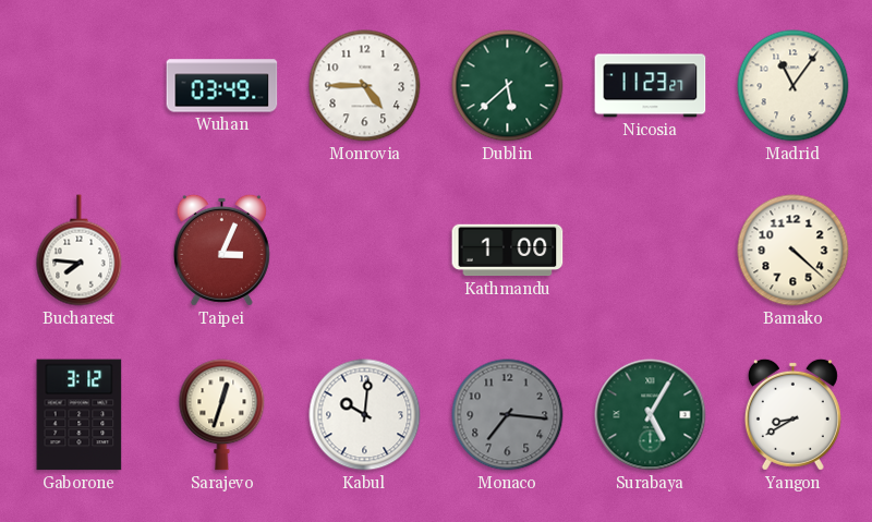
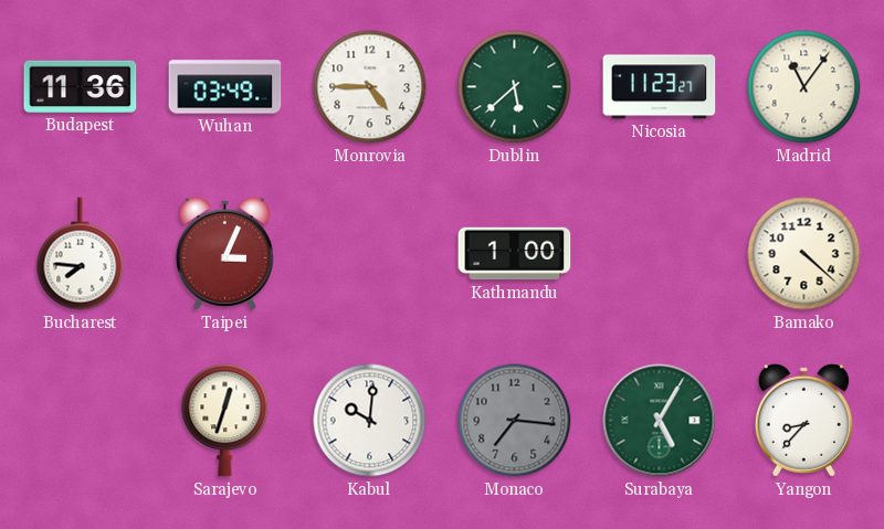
Budapest: none -> 11:36
Gaborone: 3:12 -> none
Yangon: 8:40 -> 8:37
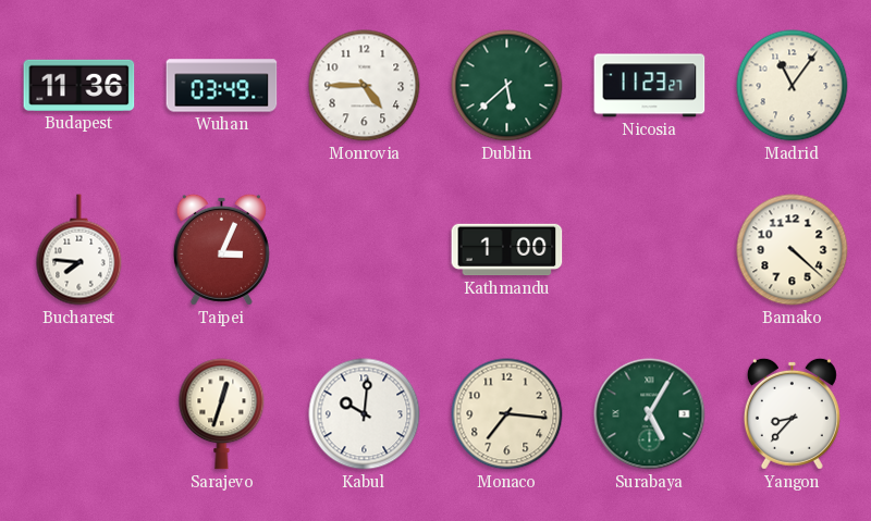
Monaco dial: grey -> cream
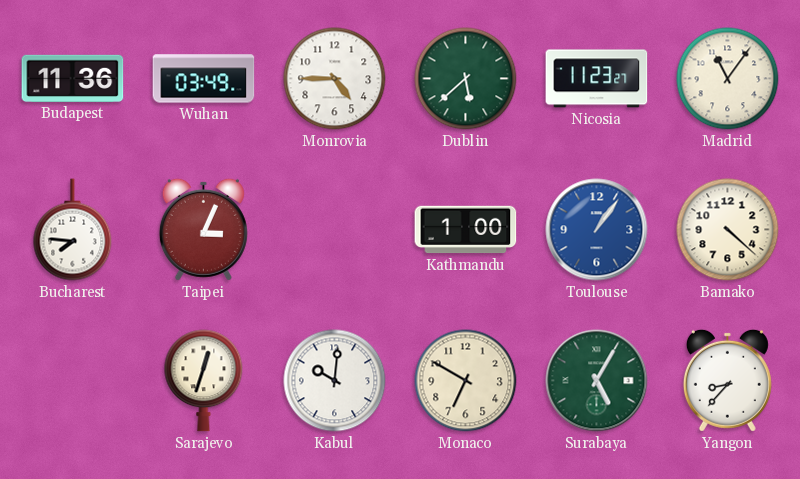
Toulouse: none -> 1:06
Monaco: 7:16 -> 6:50
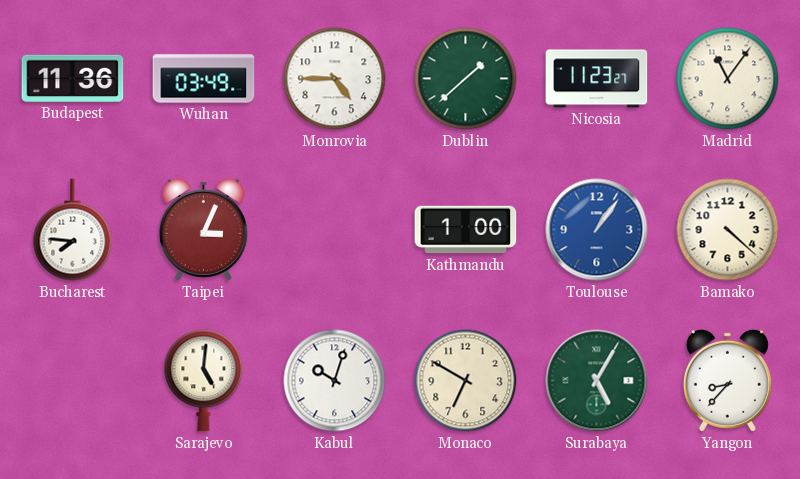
Dublin: 5:38 -> 1:38
Sarajevo: 12:33 -> 5:01
Kabul: 10:01 -> 10:03
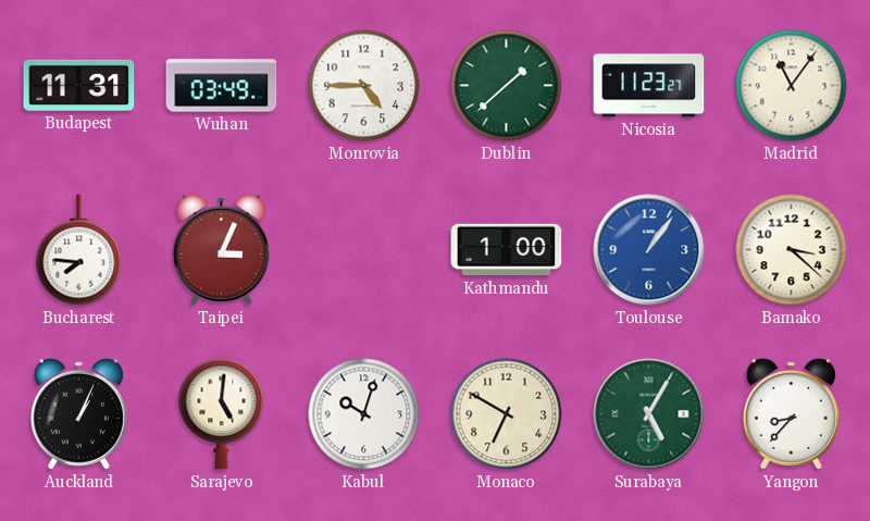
Budapest: 11:36 -> 11:31
Bamako: 4:22 -> 3:22
Auckland: none -> 1:04
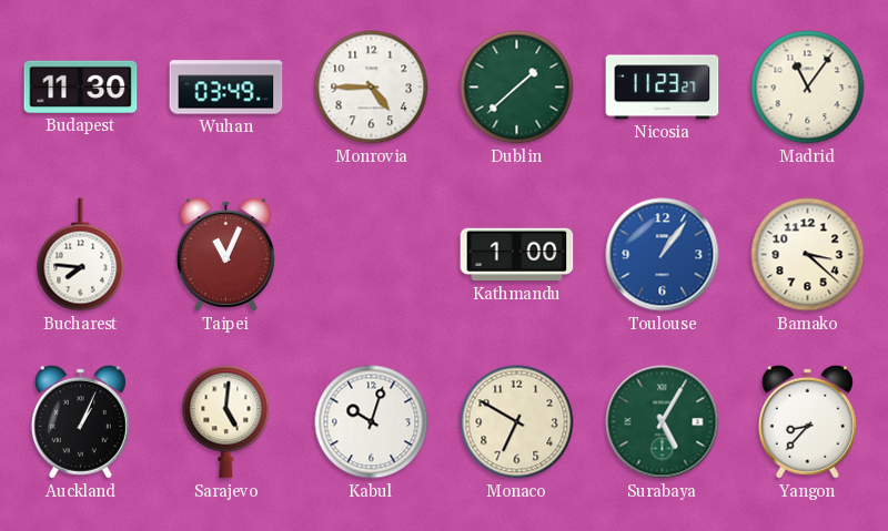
Budapest: 11:31 -> 11:30
Taipei: 3:04 -> 11:04
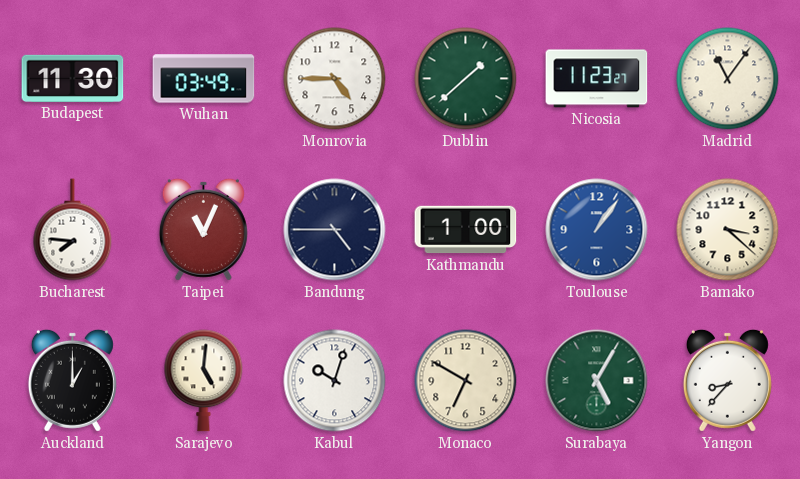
Bandung: none -> 4:45
Auckland: 1:04 -> 1:00
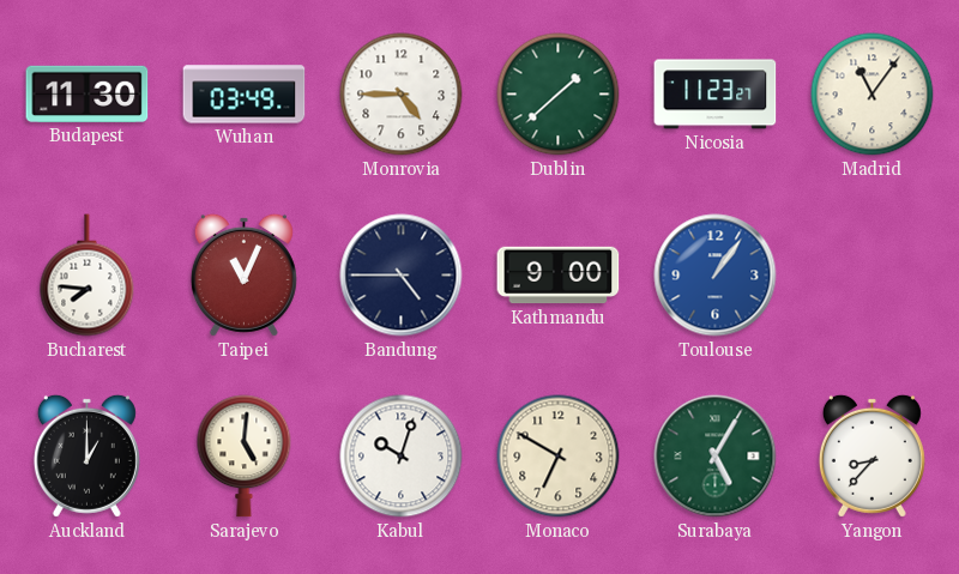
Kathmandu: 1:00 -> 9:00
Bamako: 3:22 -> none
